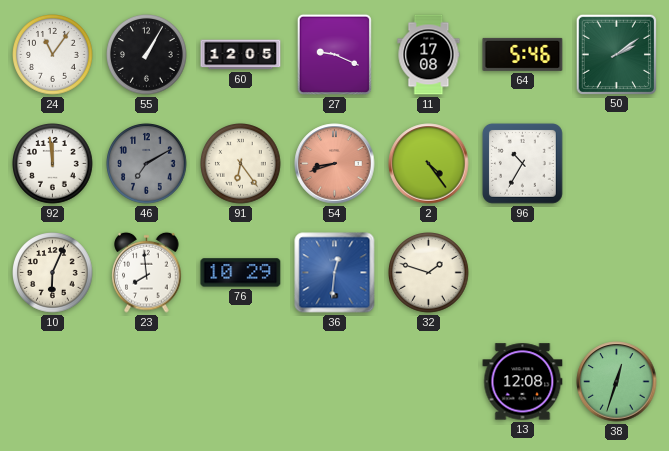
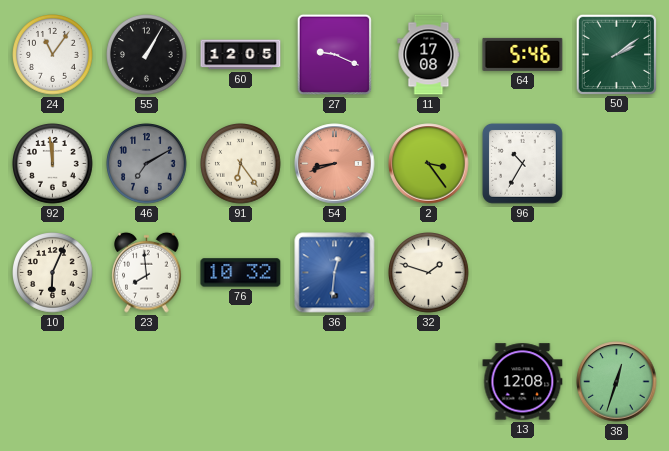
2: 4:24 -> 3:24
76: 10:29 -> 10:32
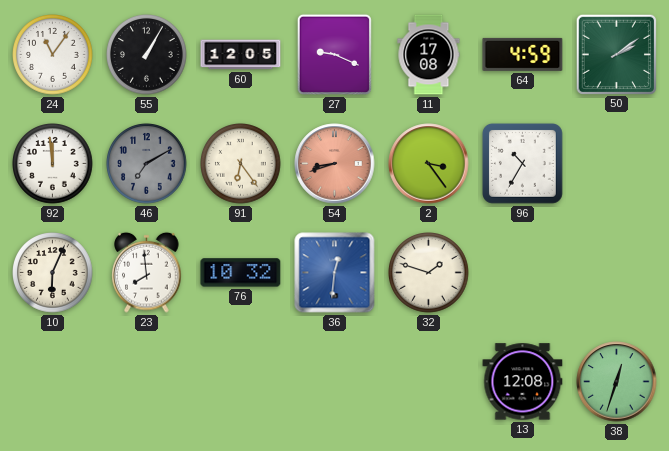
64: 5:46 -> 4:59
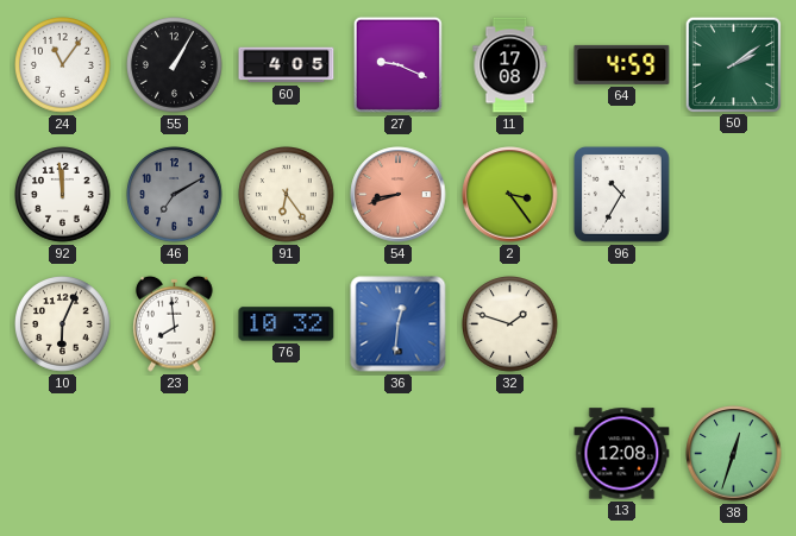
60: 12:05 -> 4:05
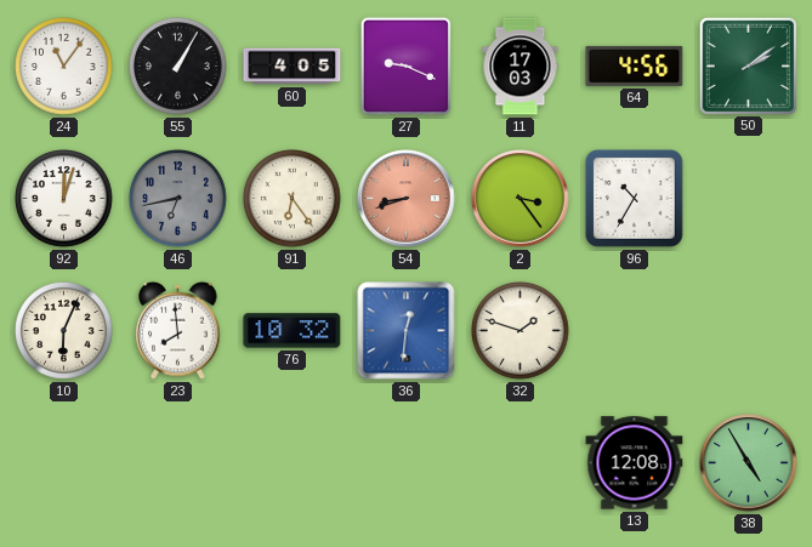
11: 17:08 -> 17:03
64: 4:59 -> 4:56
92: 11:59 -> 12:03
46: 7:10 -> 6:43
38: 12:33 -> 4:55
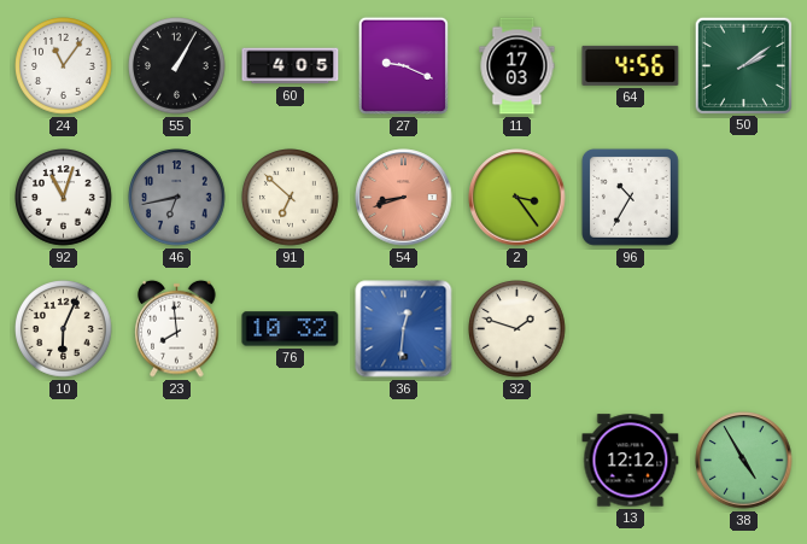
92: 12:03 -> 11:03
91: 6:24 -> 6:52
13: 12:08 -> 12:12
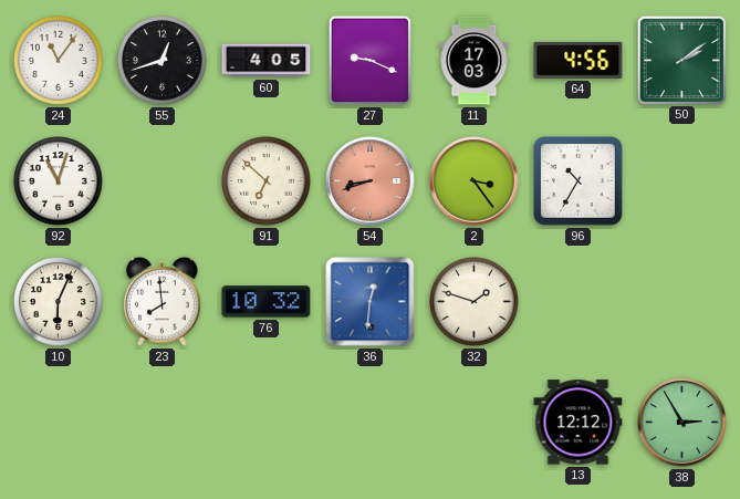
55: 1:05 -> 12:42
46: 6:43 -> none
38: 4:55 -> 2:55
